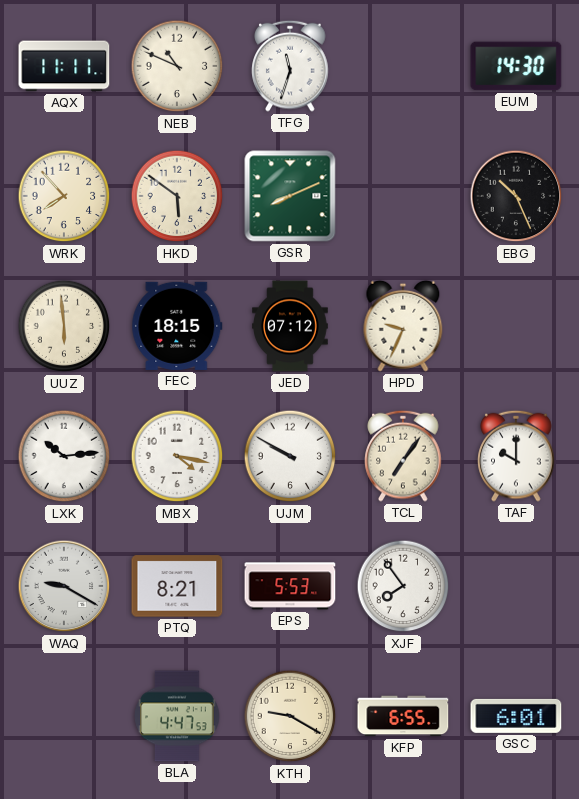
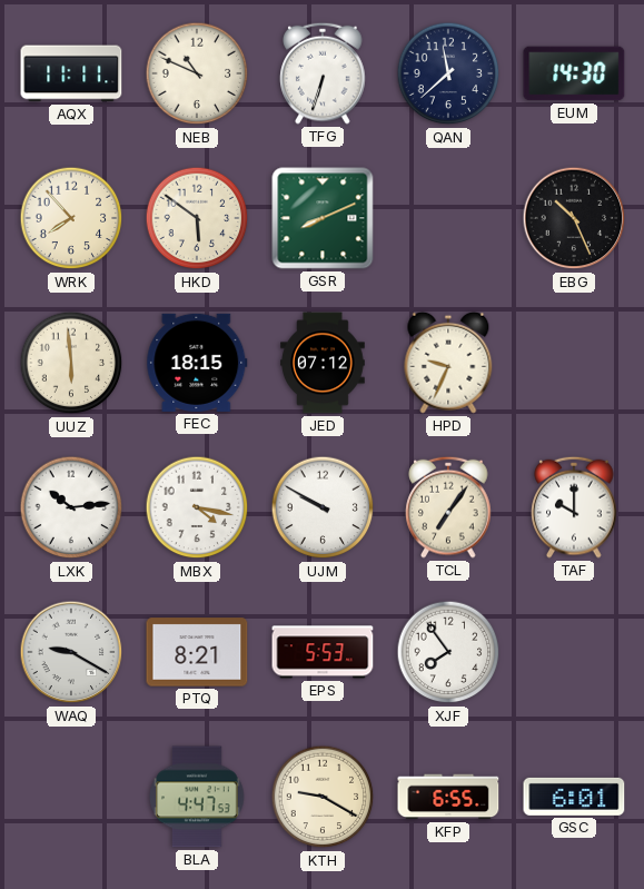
TFG: 11:33 -> 6:33
QAN: none -> 11:38
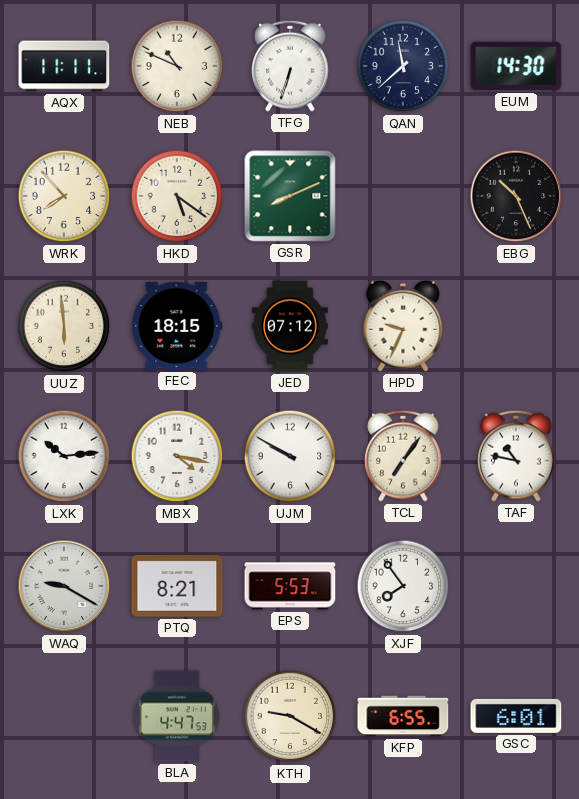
HKD: 5:51 -> 5:21
TAF: 10:00 -> 10:47
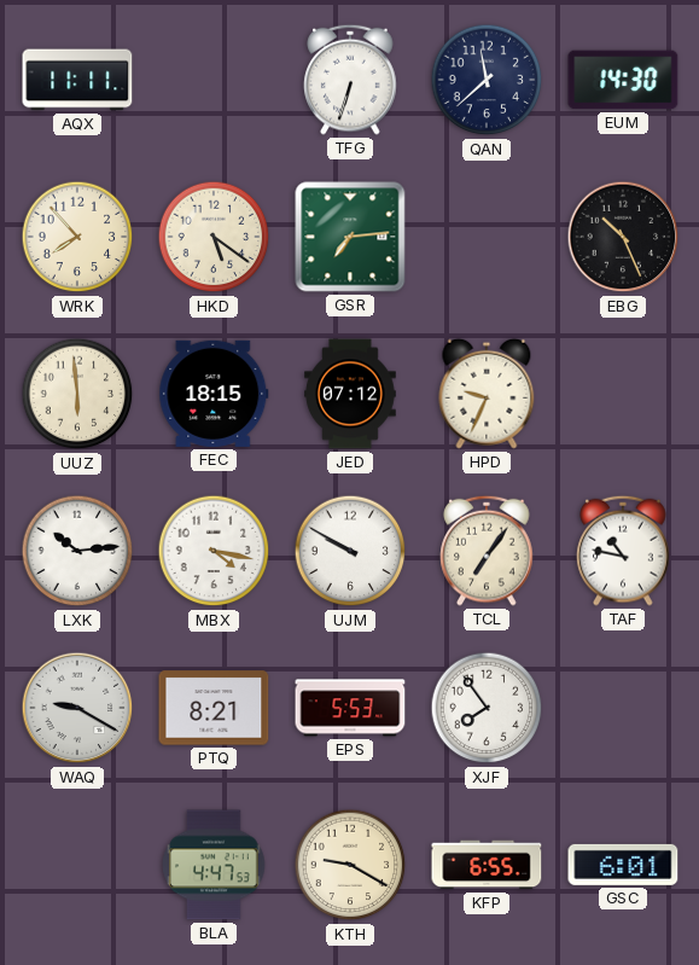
NEB: 10:49 -> none
GSR: 8:11 -> 7:14
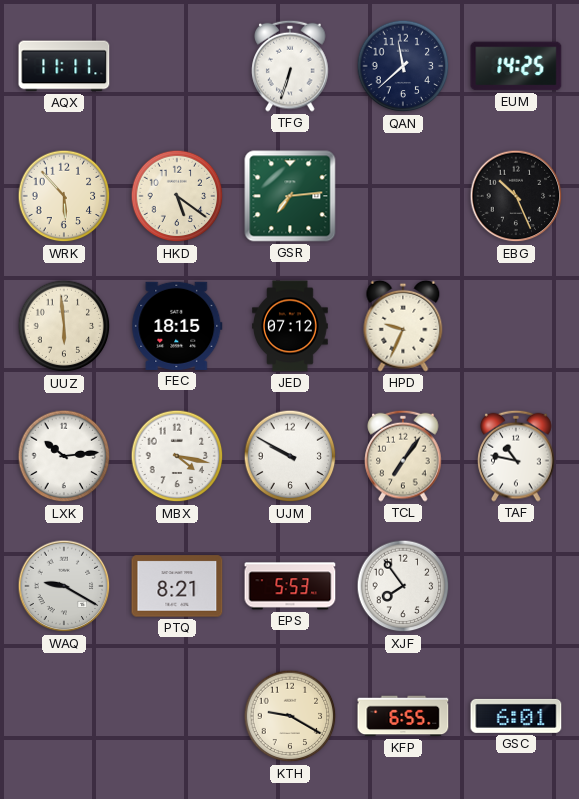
EUM: 14:30 -> 14:25
WRK: 7:53 -> 5:53
BLA: 4:47 -> none
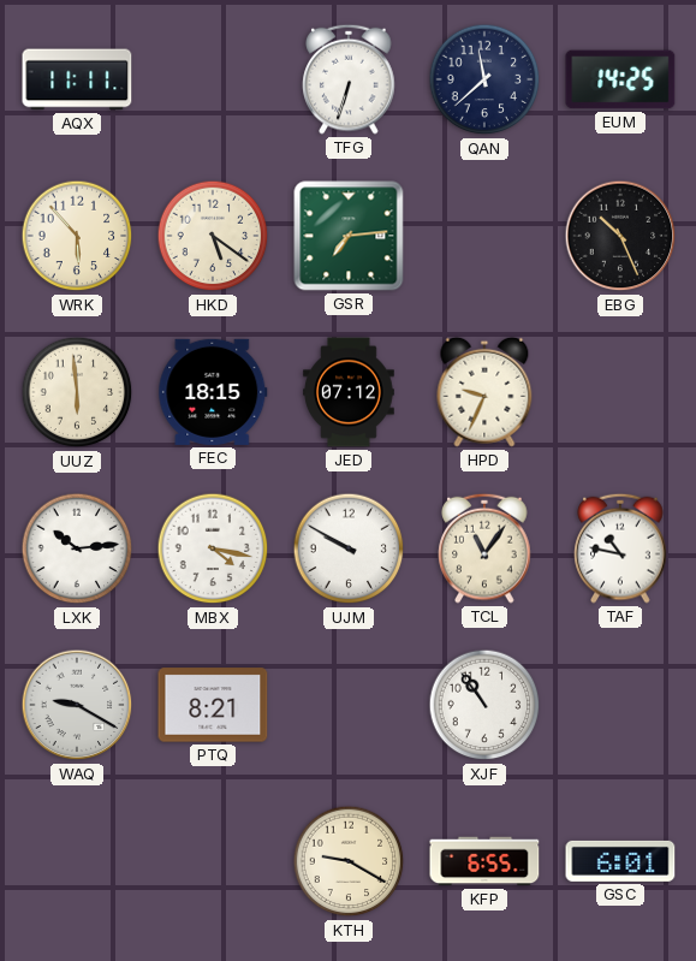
TCL: 7:06 -> 11:06
EPS: 5:53 -> none
XJF: 7:54 -> 10:54
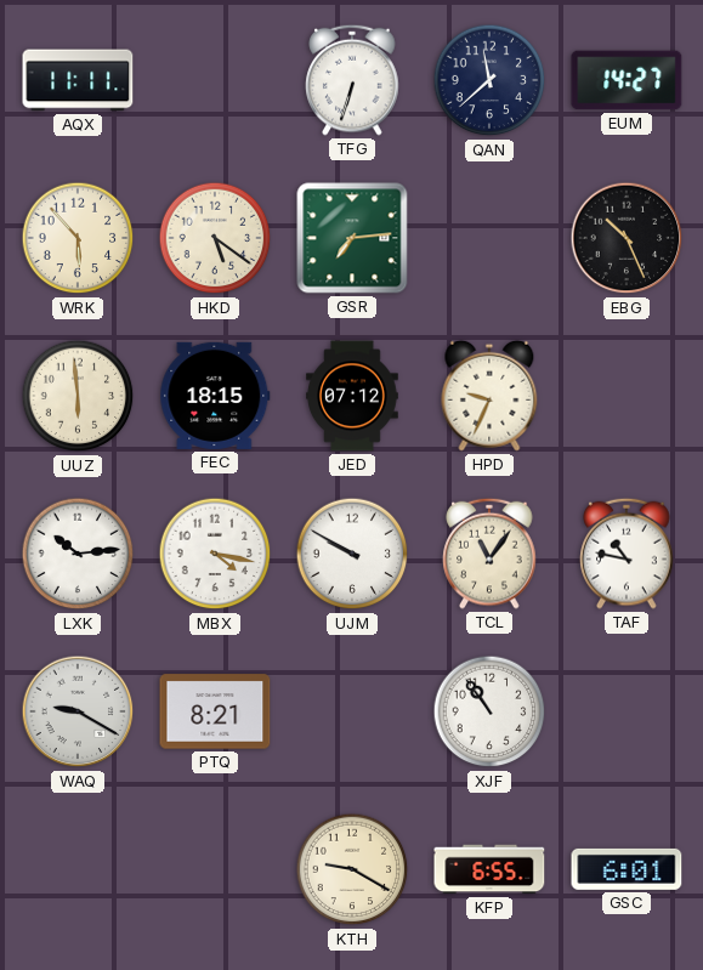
EUM: 14:25 -> 14:27
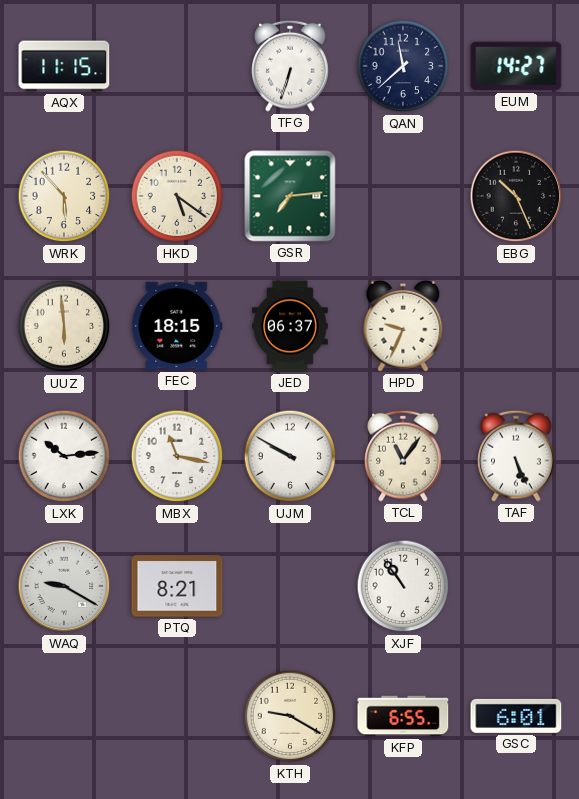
AQX: 11:11 -> 11:15
JED: 07:12 -> 06:37
MBX: 4:17 -> 11:17
TAF: 10:47 -> 5:26
